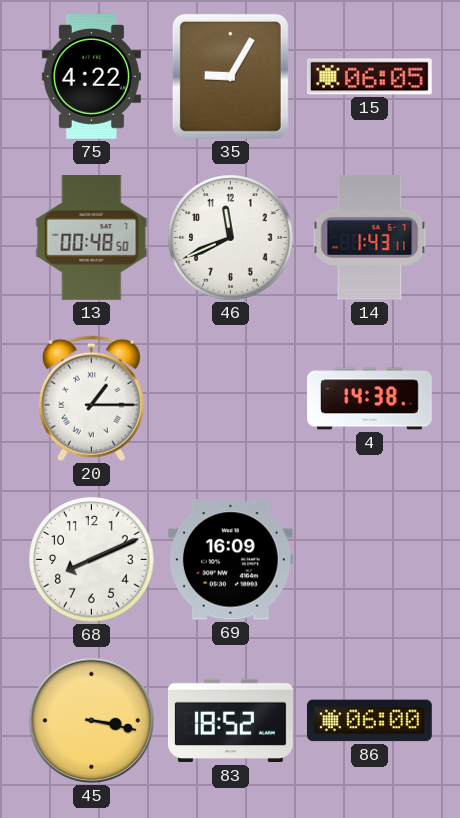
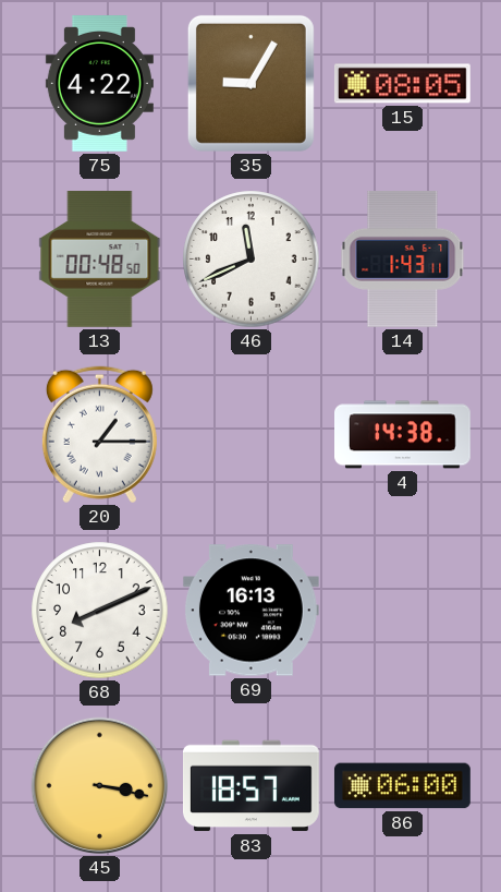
15: 06:05 -> 08:05
69: 16:09 -> 16:13
83: 18:52 -> 18:57
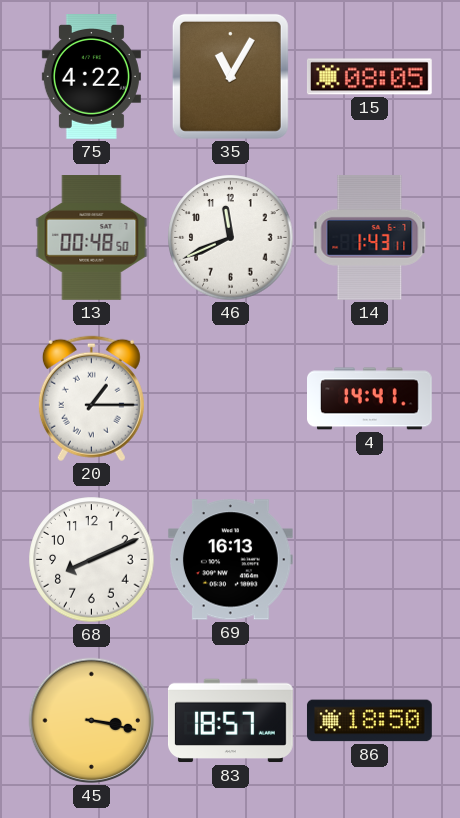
35: 9:05 -> 11:05
4: 14:38 -> 14:41
86: 06:00 -> 18:50
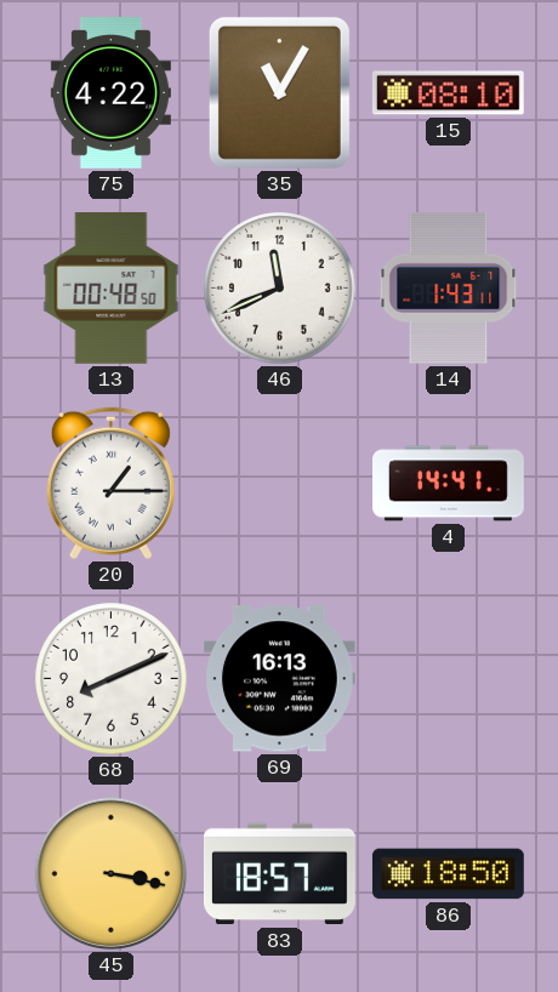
15: 08:05 -> 08:10
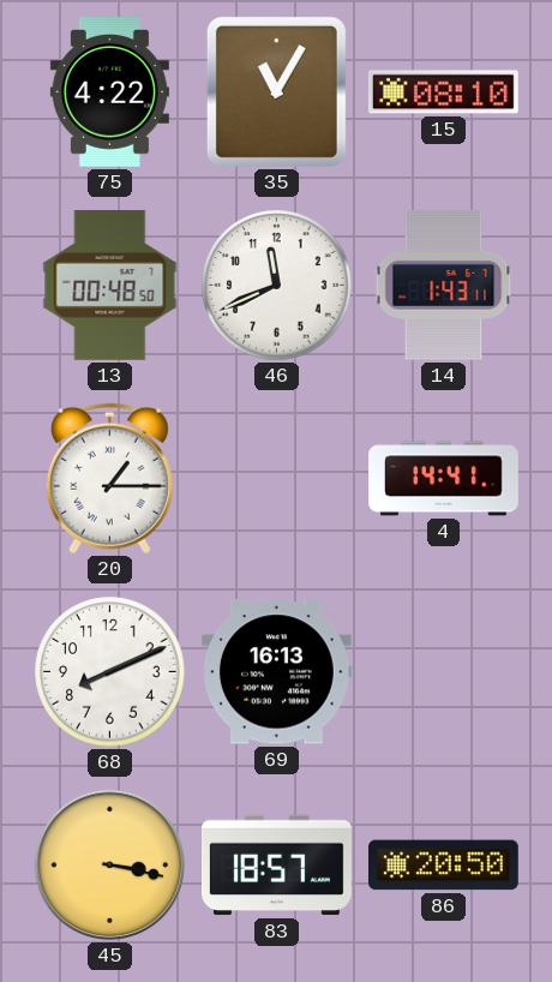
86: 18:50 -> 20:50
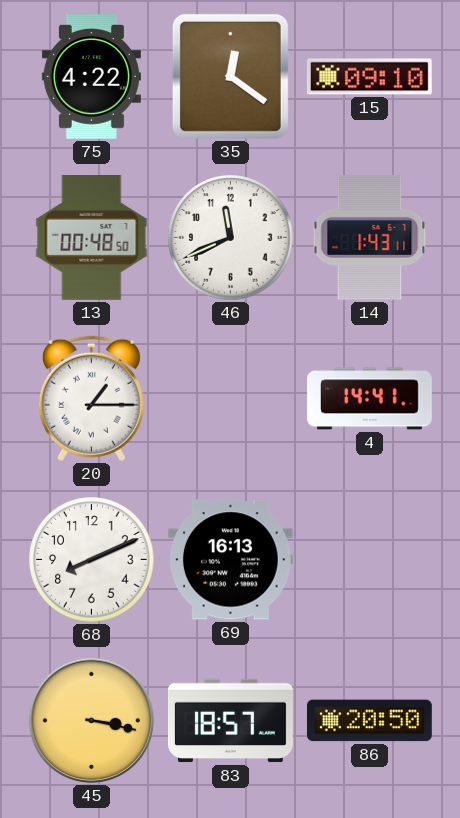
35: 11:05 -> 12:21
15: 08:10 -> 09:10
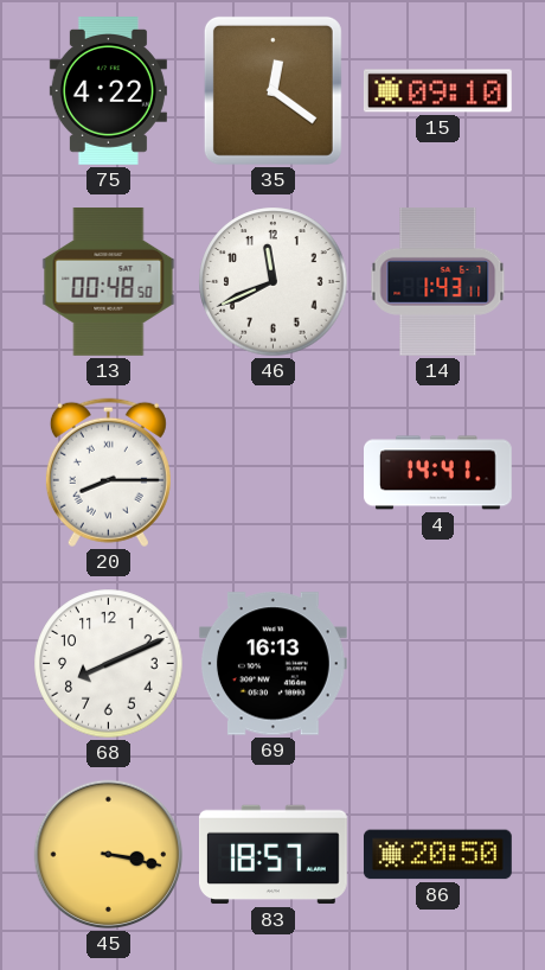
20: 1:15 -> 8:15
